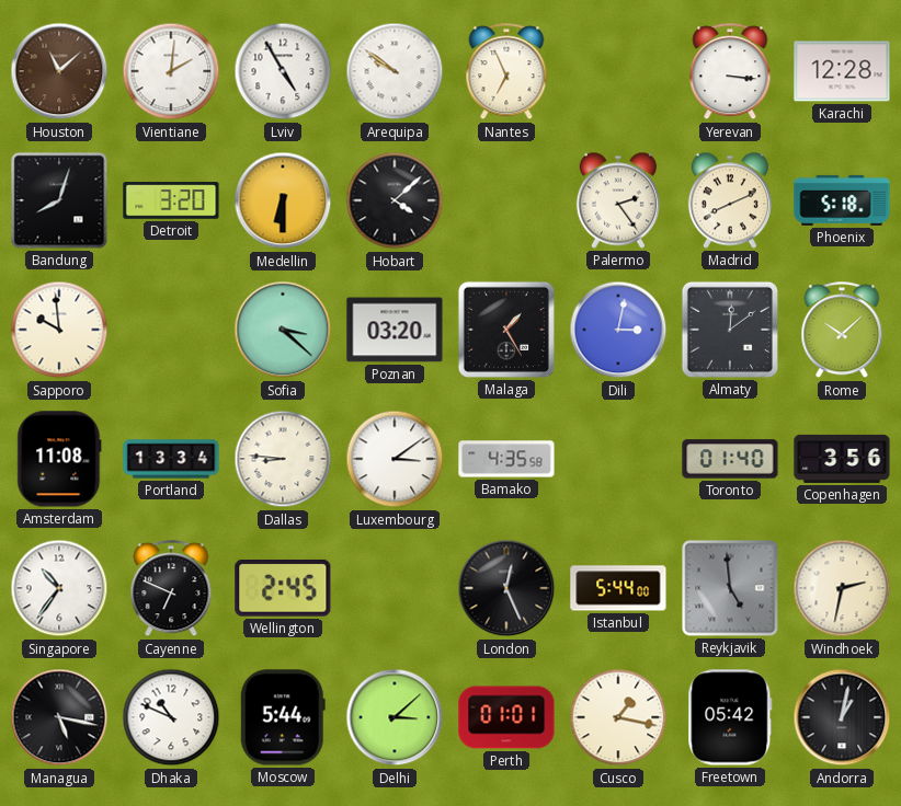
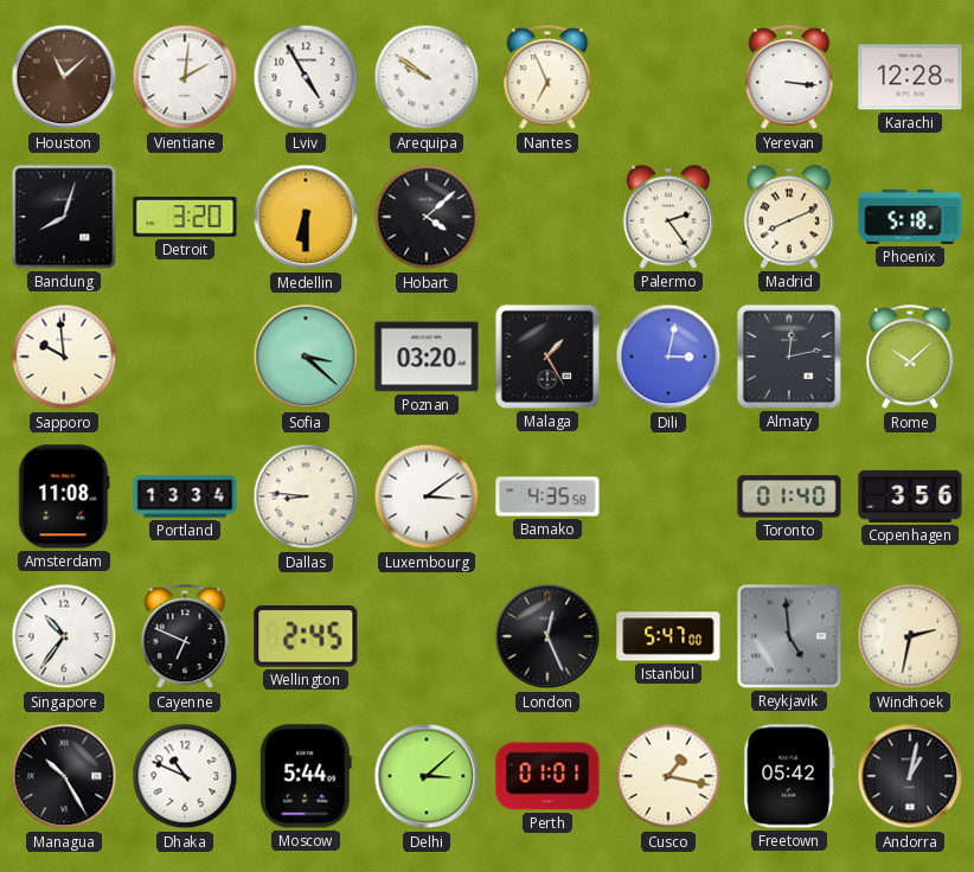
Almaty: 12:09 -> 12:13
Istanbul: 5:44 -> 5:47
Managua: 5:17 -> 10:25
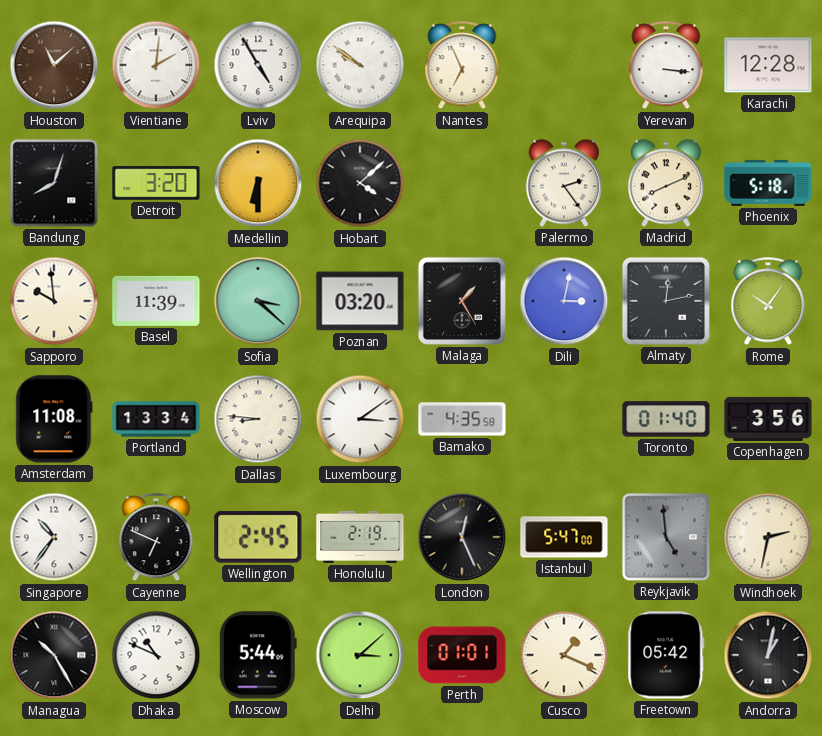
Basel: none -> 11:39
Rome: 10:08 -> 10:06
Honolulu: none -> 2:19
Cusco: 1:17 -> 1:19
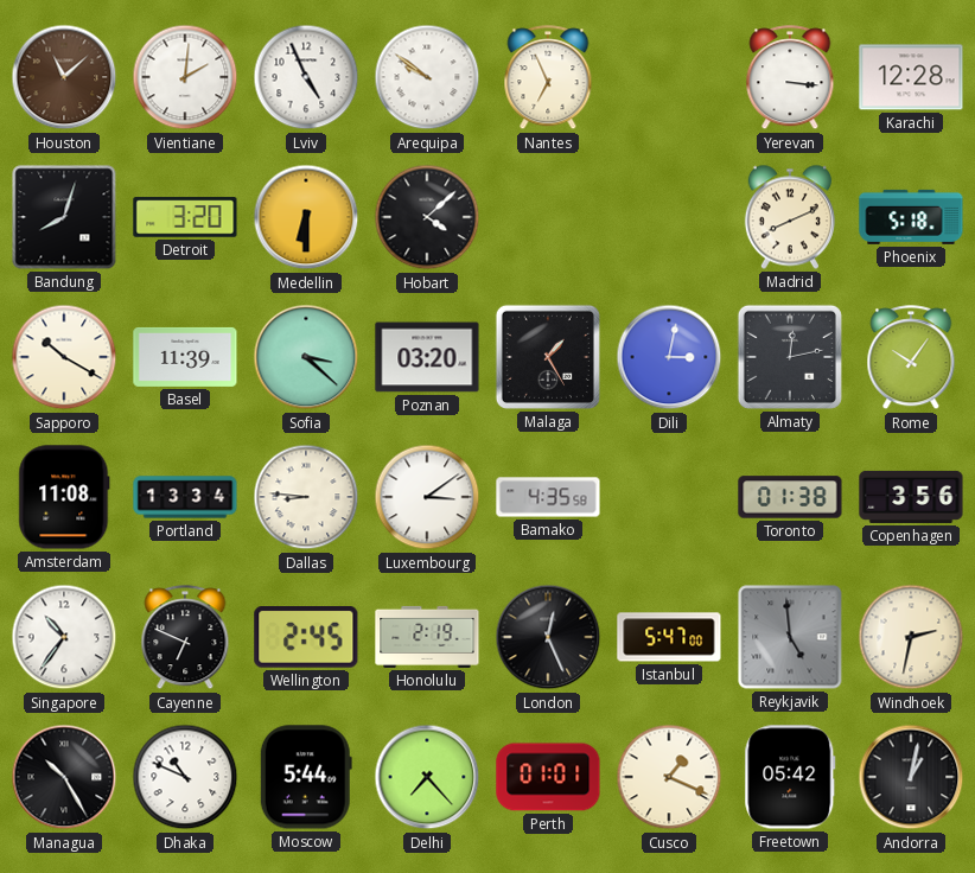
Lviv: 4:55 -> 4:56
Palermo: 2:24 -> none
Sapporo: 9:59 -> 10:20
Toronto: 01:40 -> 01:38
Delhi: 3:08 -> 7:23
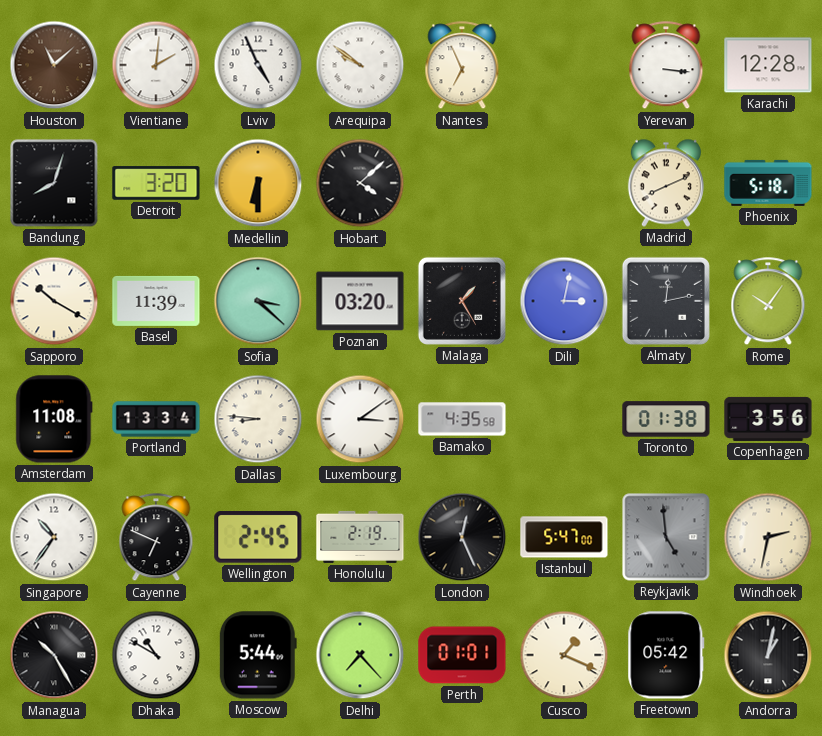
Dhaka: 10:49 -> 10:50
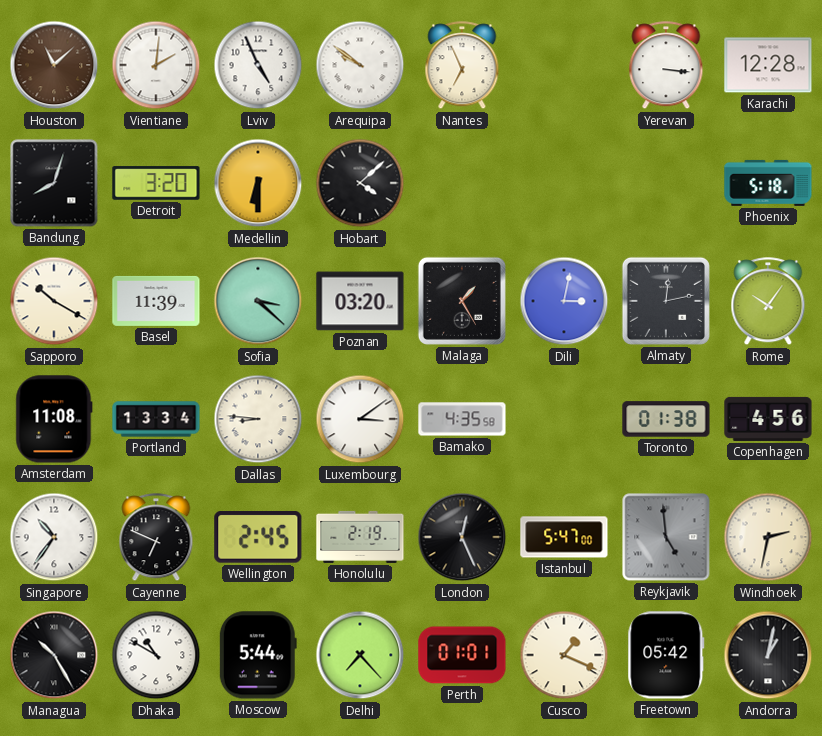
Madrid: 8:11 -> none
Copenhagen: 3:56 -> 4:56
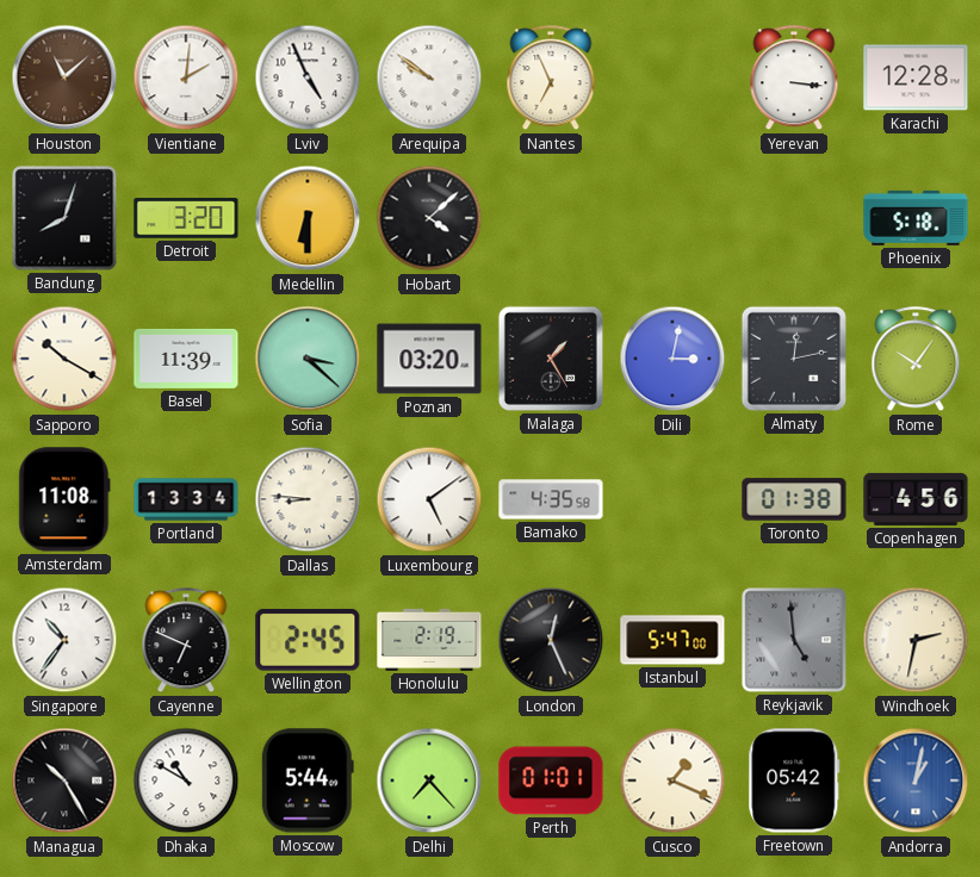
Luxembourg: 3:09 -> 5:09
Andorra dial: black -> blue
